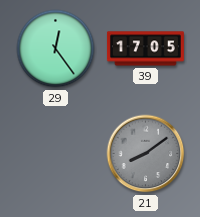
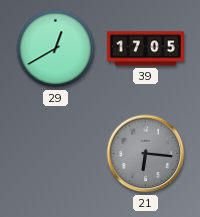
29: 12:24 -> 12:40
21: 8:09 -> 6:16
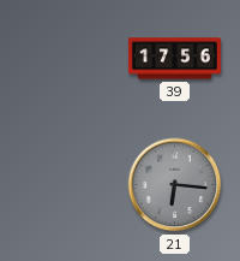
29: 12:40 -> none
39: 17:05 -> 17:56
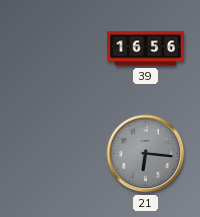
39: 17:56 -> 16:56
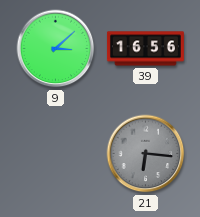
9: none -> 3:08
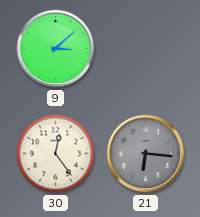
39: 16:56 -> none
30: none -> 12:24
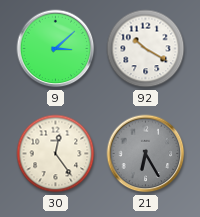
92: none -> 10:20
21: 6:16 -> 6:25
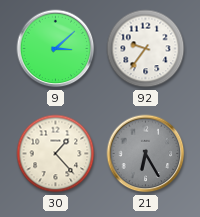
92: 10:20 -> 9:36
30: 12:24 -> 1:23
